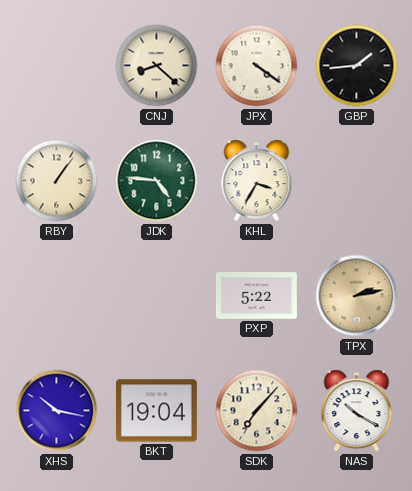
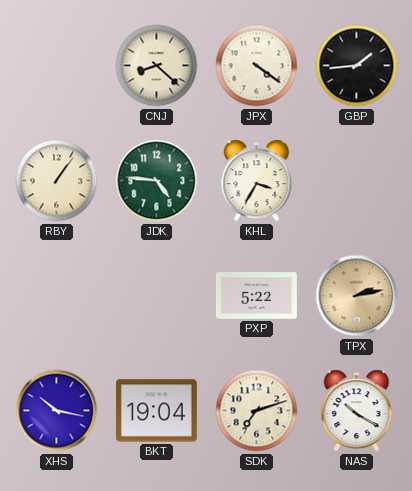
SDK: 7:07 -> 7:12
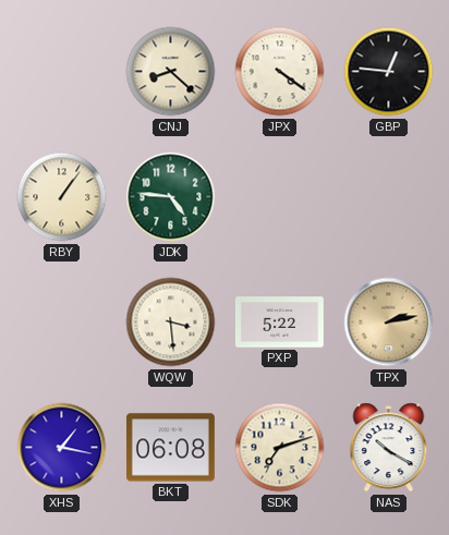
GBP: 1:44 -> 12:46
KHL: 3:35 -> none
WQW: none -> 3:29
XHS: 10:17 -> 1:17
BKT: 19:04 -> 06:08
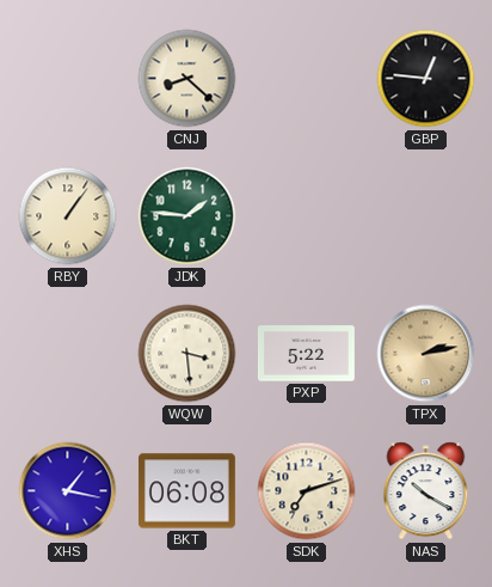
JPX: 4:21 -> none
JDK: 4:46 -> 1:46
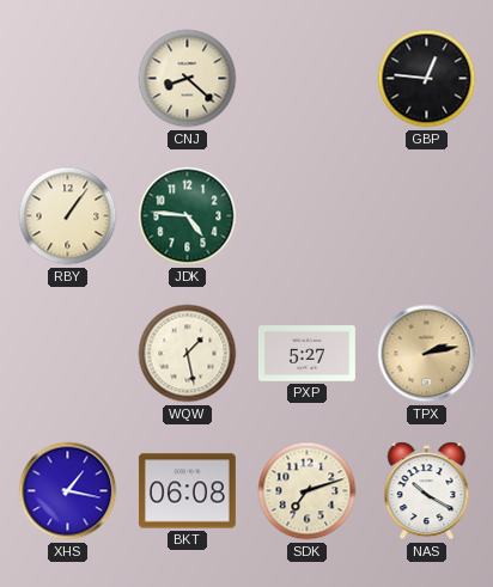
JDK: 1:46 -> 4:46
WQW: 3:29 -> 1:28
PXP: 5:22 -> 5:27
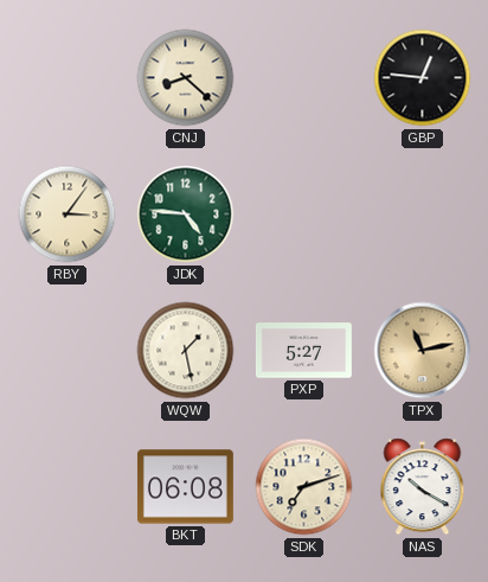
RBY: 1:06 -> 3:06
TPX: 2:13 -> 11:13
XHS: 1:17 -> none
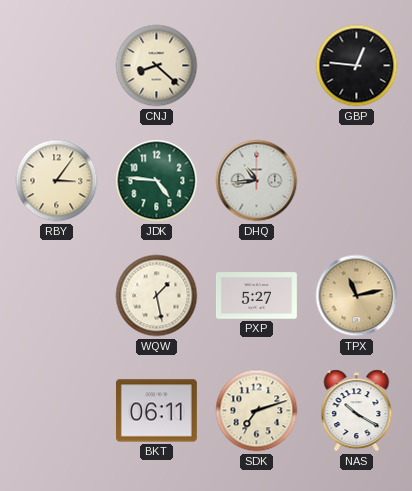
DHQ: none -> 10:44
BKT: 06:08 -> 06:11
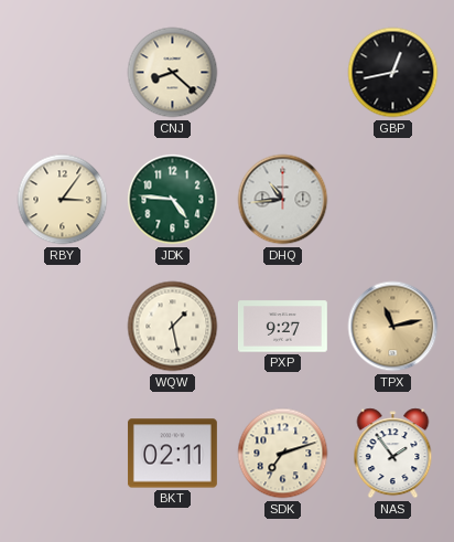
GBP: 12:46 -> 12:43
PXP: 5:27 -> 9:27
BKT: 06:11 -> 02:11
NAS: 10:20 -> 1:54
